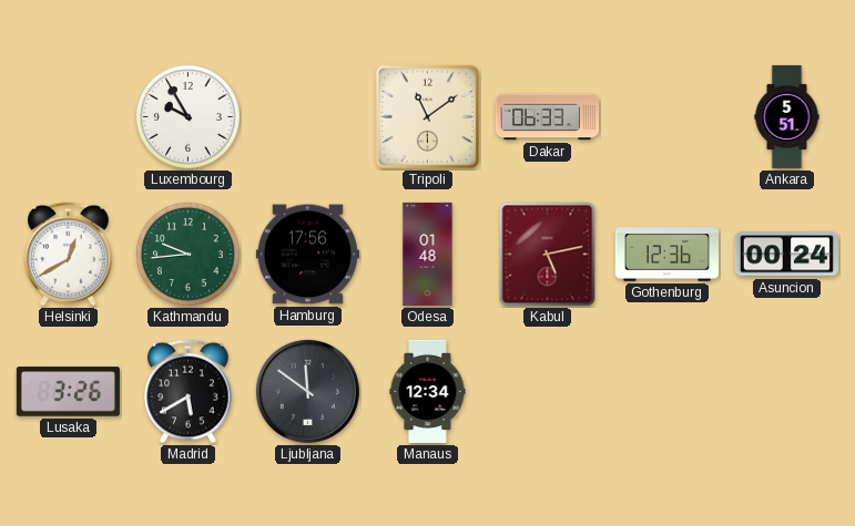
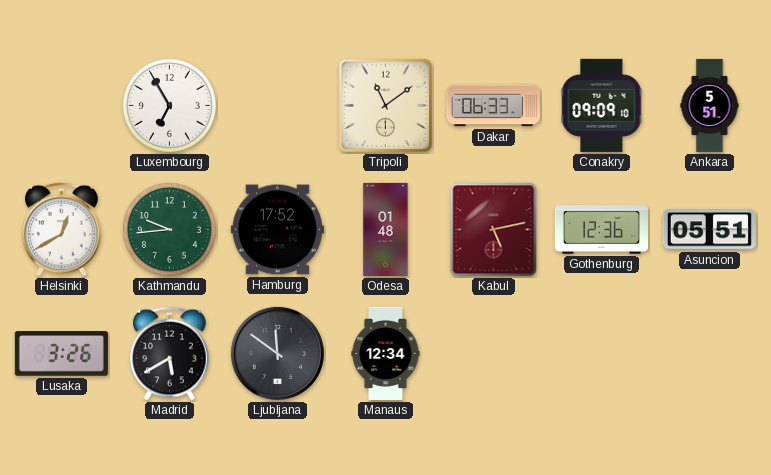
Luxembourg: 9:55 -> 6:55
Conakry: none -> 09:09
Hamburg: 17:56 -> 17:52
Asuncion: 00:24 -> 05:51
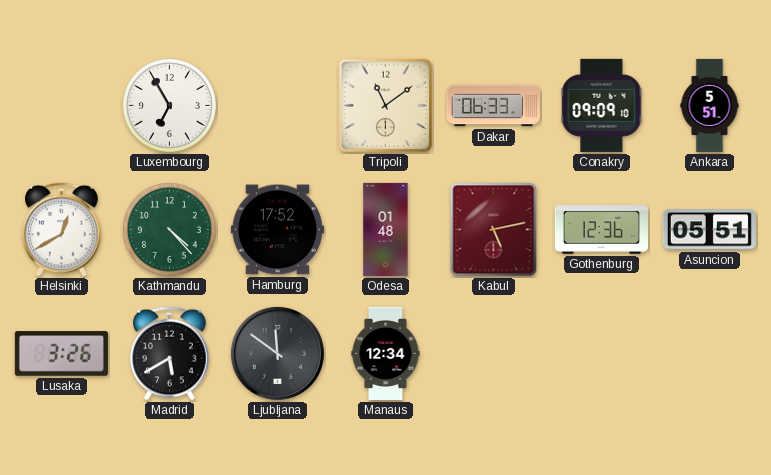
Kathmandu: 9:44 -> 4:23
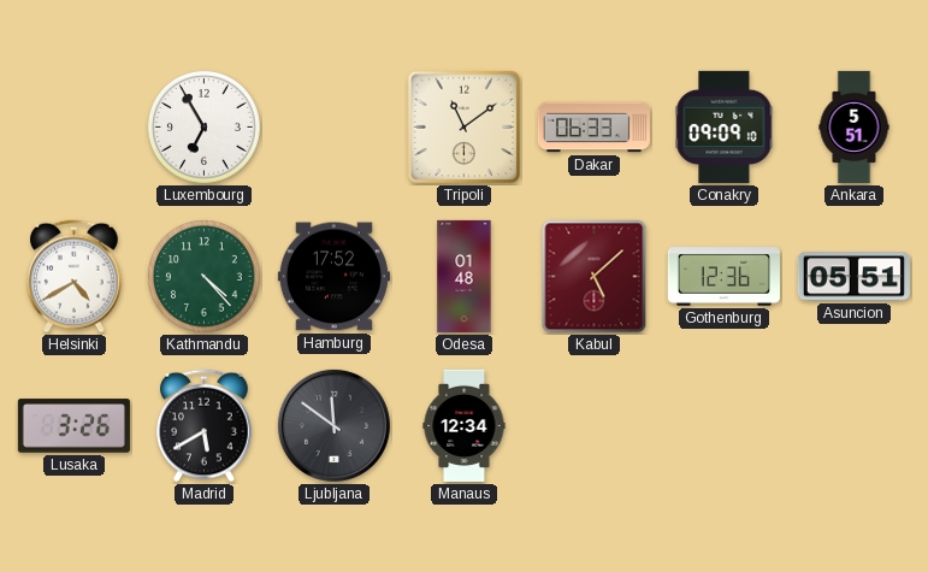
Helsinki: 12:40 -> 4:40
Kabul: 5:13 -> 5:08
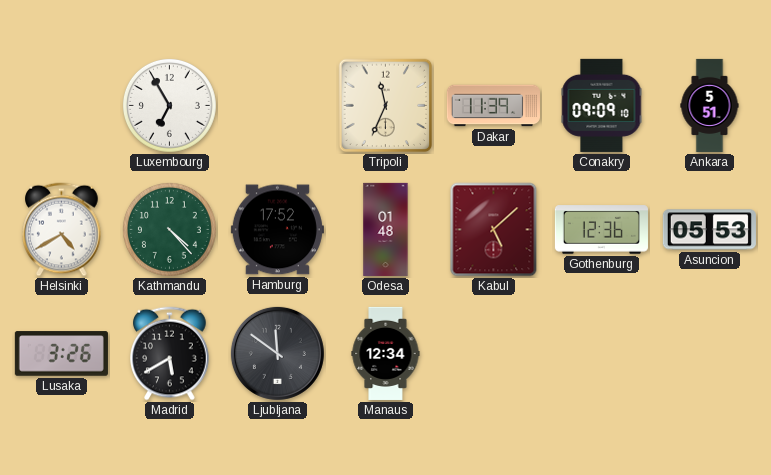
Tripoli: 11:09 -> 11:34
Dakar: 06:33 -> 11:39
Asuncion: 05:51 -> 05:53
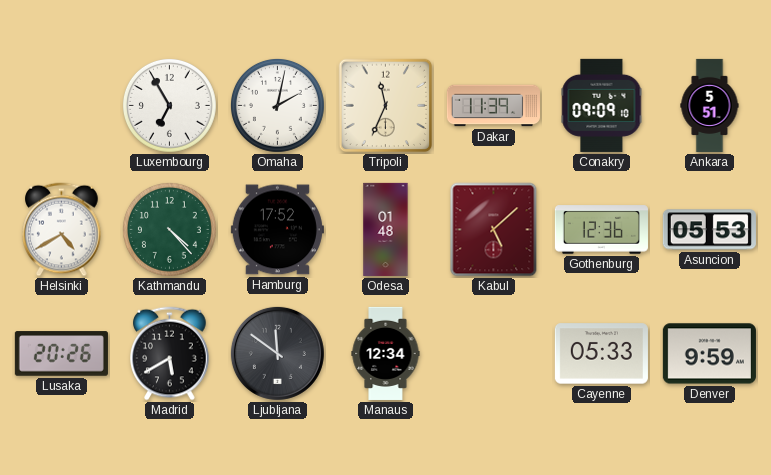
Omaha: none -> 2:02
Lusaka: 3:26 -> 20:26
Cayenne: none -> 05:33
Denver: none -> 9:59
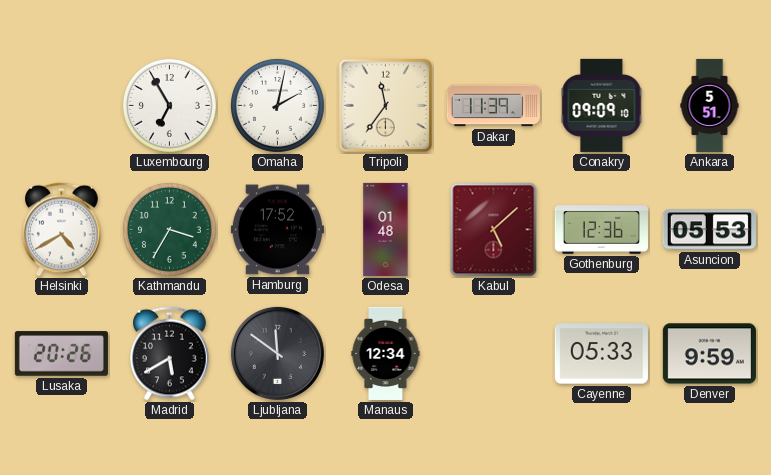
Tripoli: 11:34 -> 11:36
Kathmandu: 4:23 -> 3:35
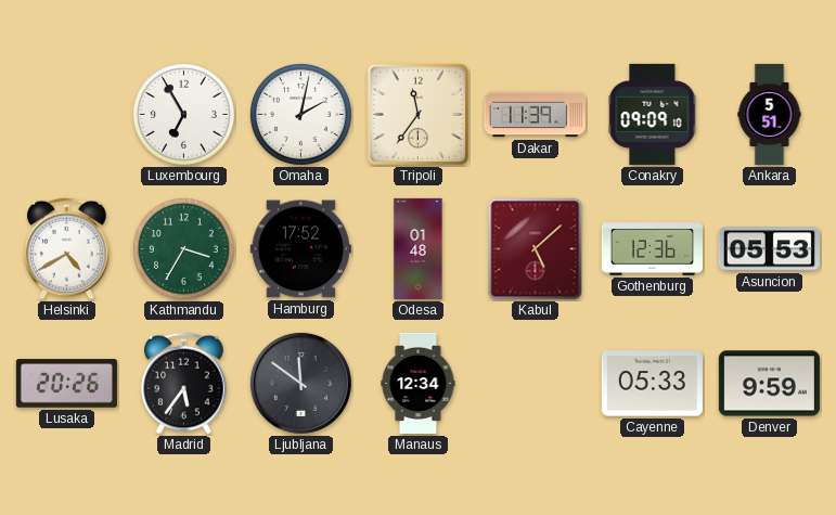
Madrid: 5:40 -> 5:36
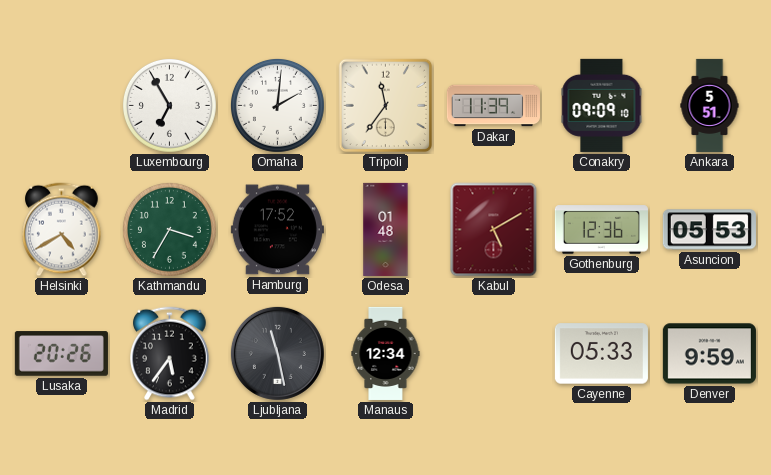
Omaha: 2:02 -> 2:01
Kabul: 5:08 -> 5:10
Ljubljana: 11:51 -> 11:28
